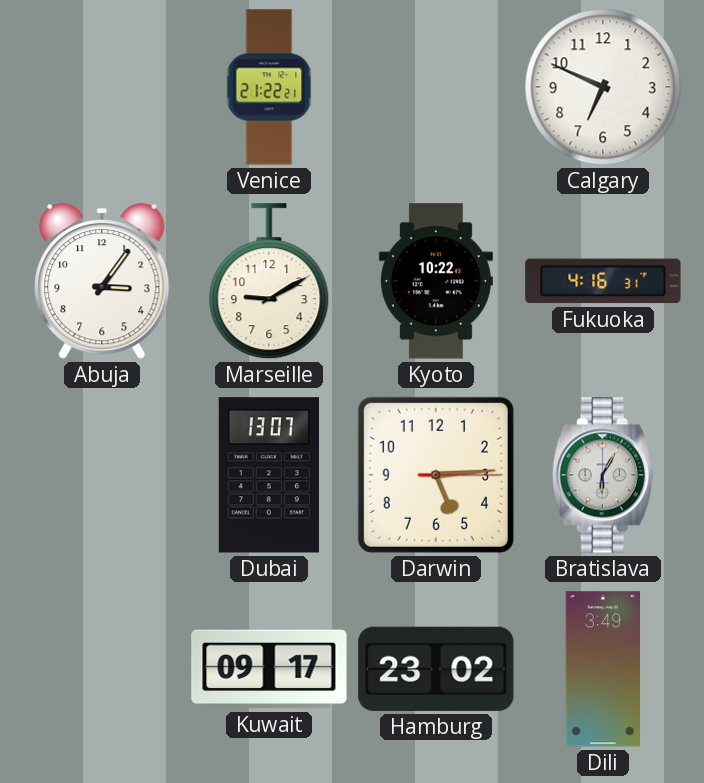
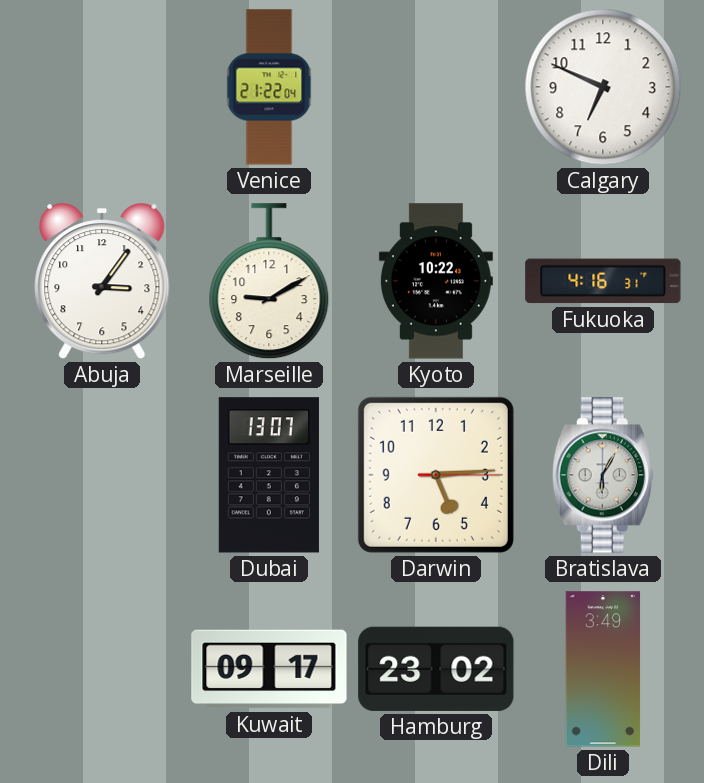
Venice: 21:22:21 -> 21:22:04
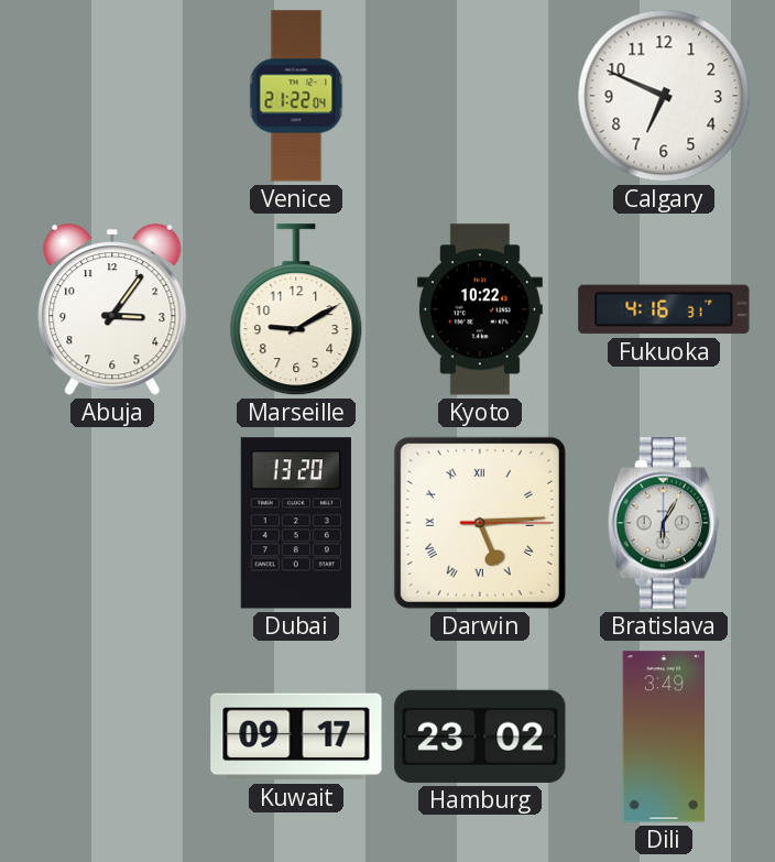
Dubai: 13:07 -> 13:20
Darwin numerals: Arabic -> Roman
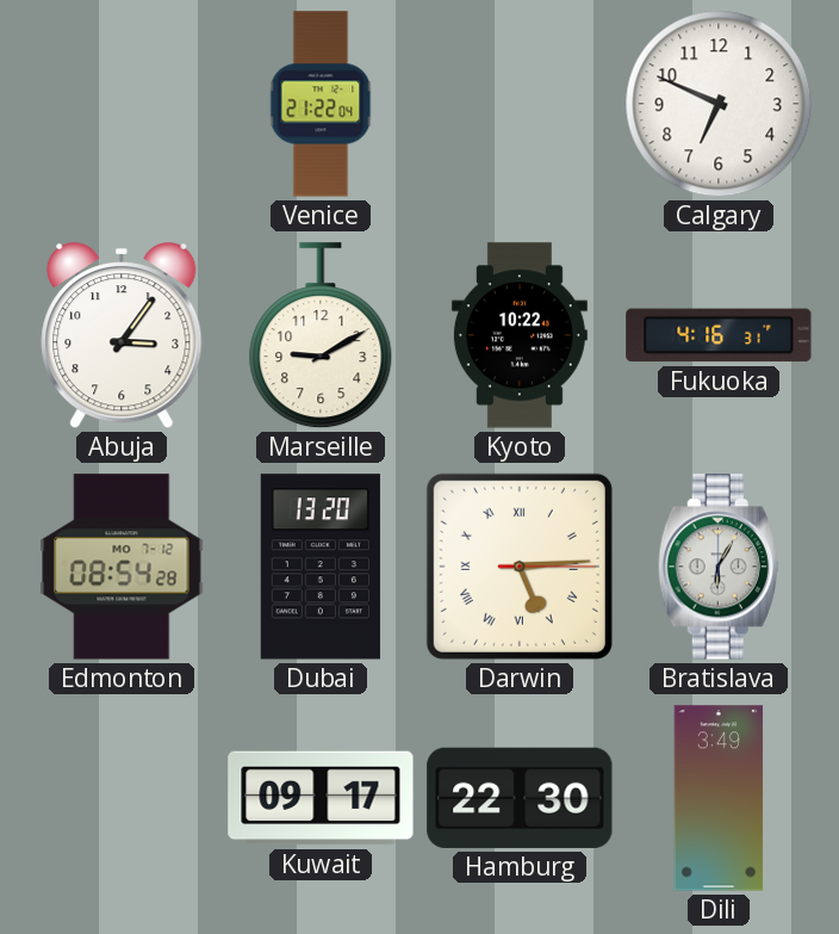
Edmonton: none -> 08:54
Hamburg: 23:02 -> 22:30
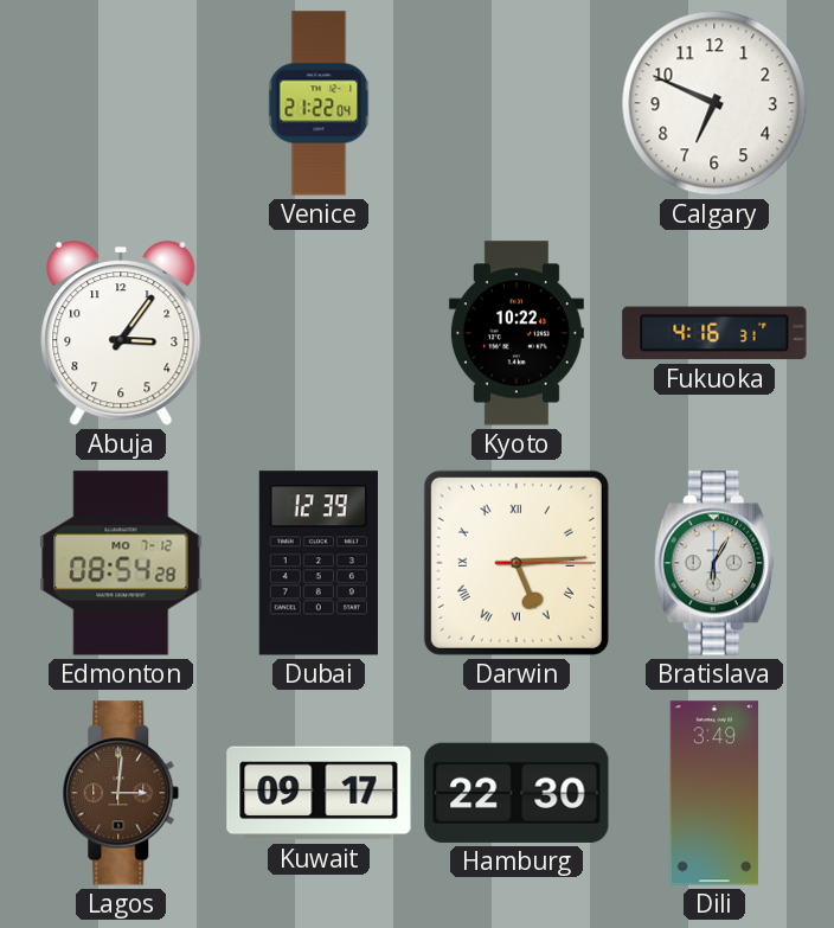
Marseille: 9:10 -> none
Dubai: 13:20 -> 12:39
Lagos: none -> 3:01
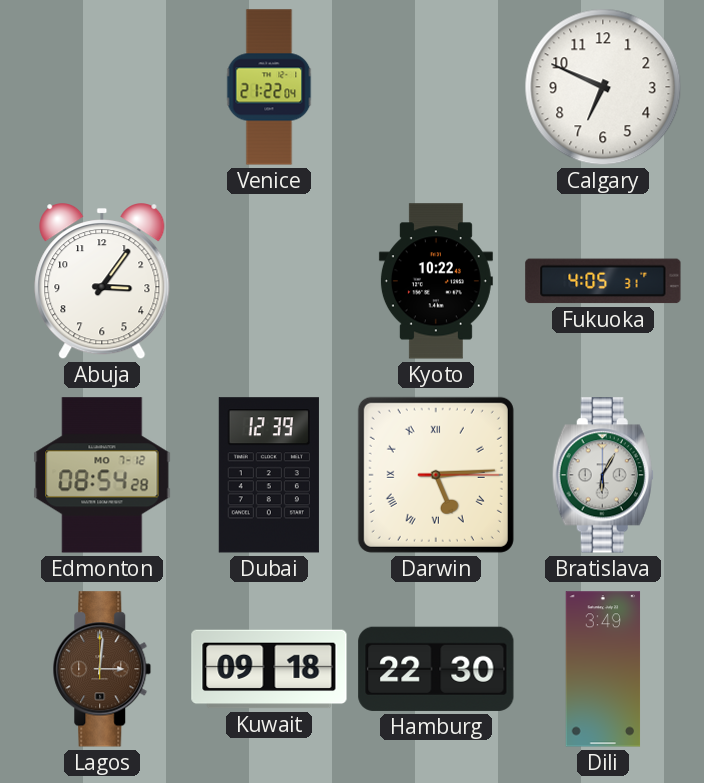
Fukuoka: 4:16 -> 4:05
Kuwait: 09:17 -> 09:18
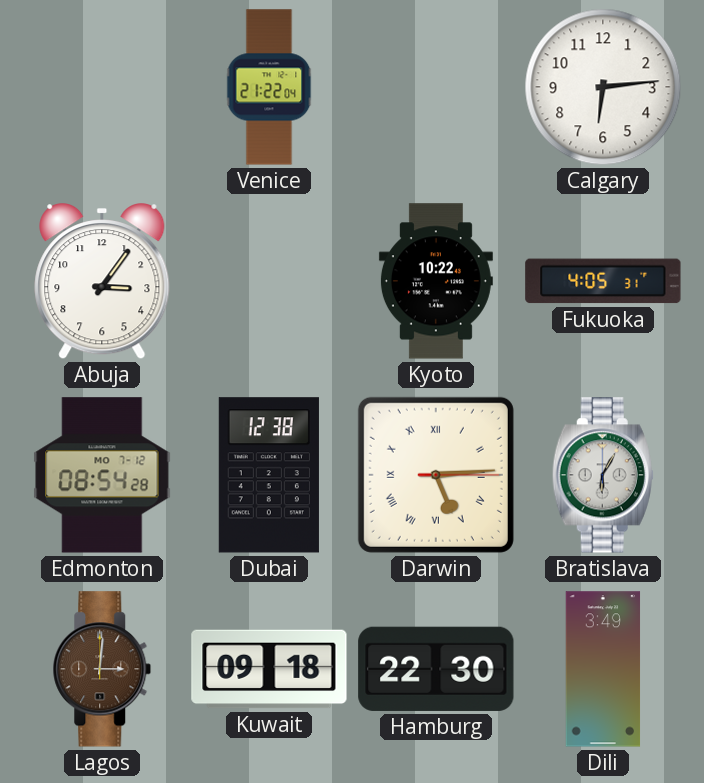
Calgary: 6:49 -> 6:14
Dubai: 12:39 -> 12:38
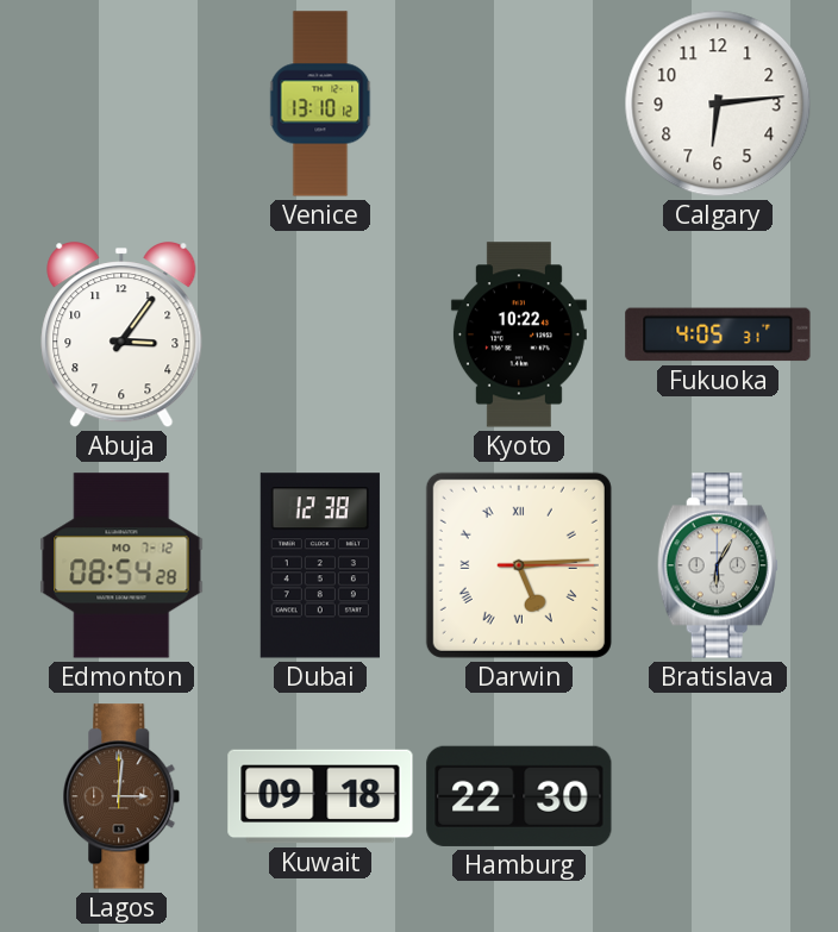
Venice: 21:22 -> 13:10
Dili: 3:49 -> none
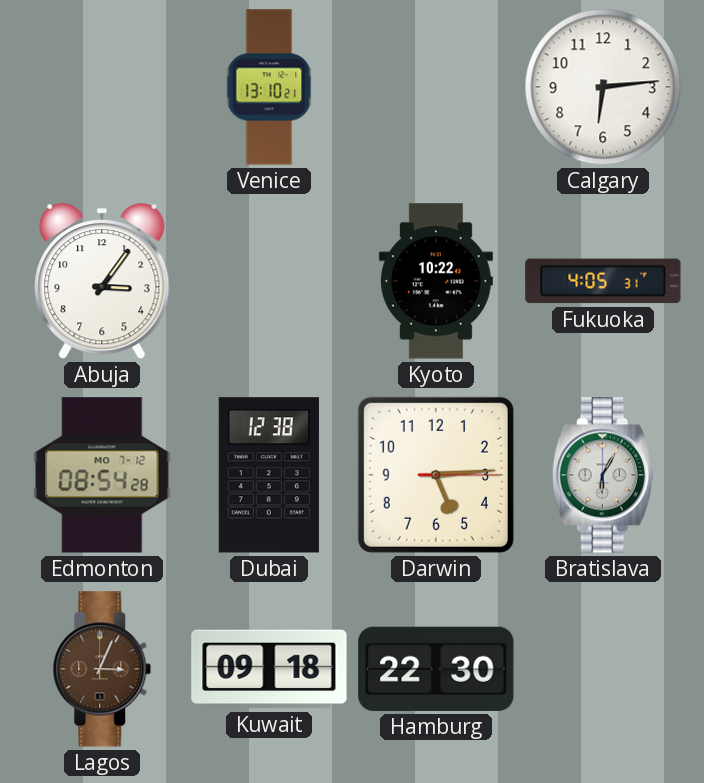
Venice: 13:10:12 -> 13:10:21
Darwin numerals: Roman -> Arabic
Lagos: 3:01 -> 3:04
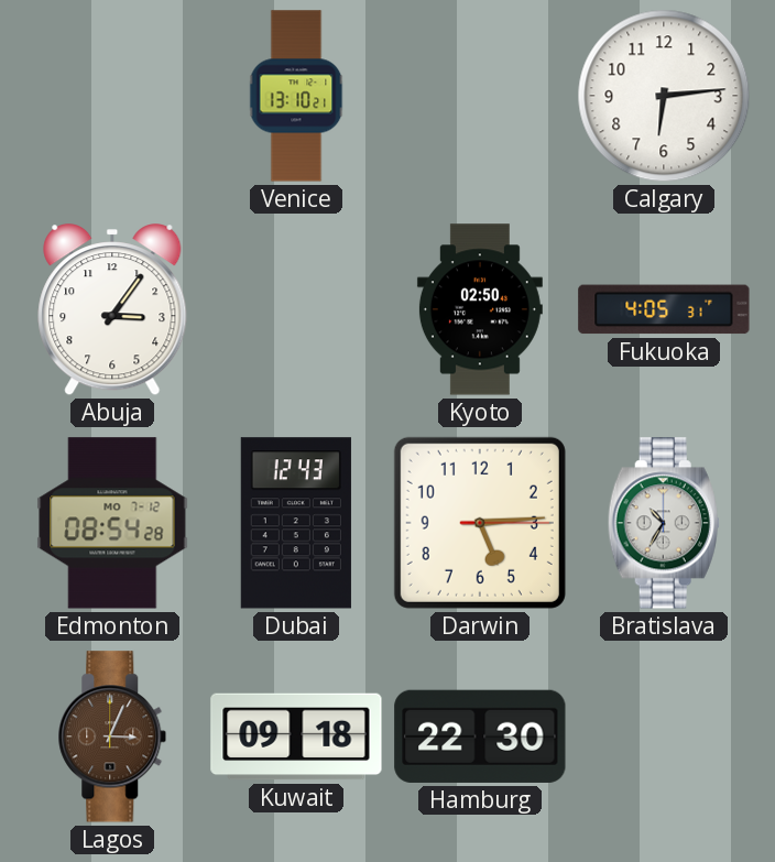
Kyoto: 10:22 -> 02:50
Dubai: 12:38 -> 12:43
Bratislava: 6:05 -> 10:35
